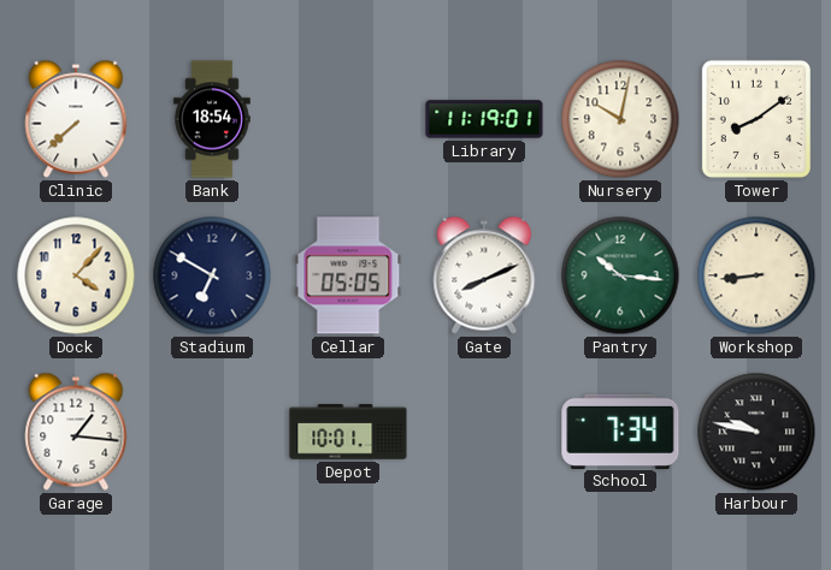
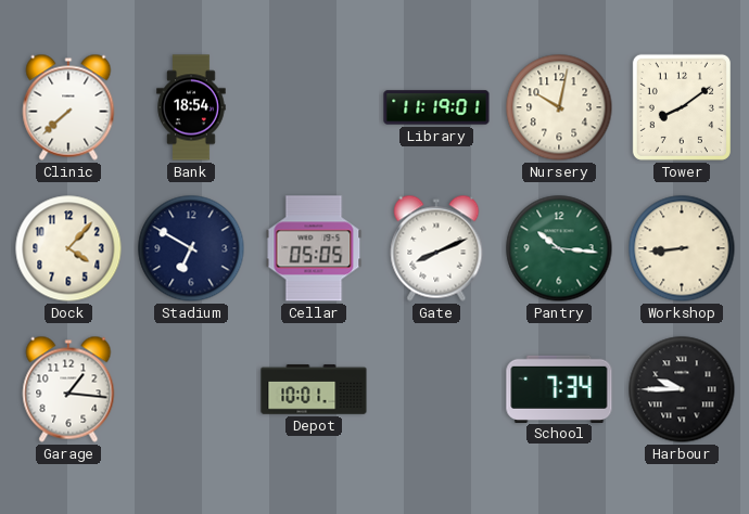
Harbour: 9:47 -> 9:45
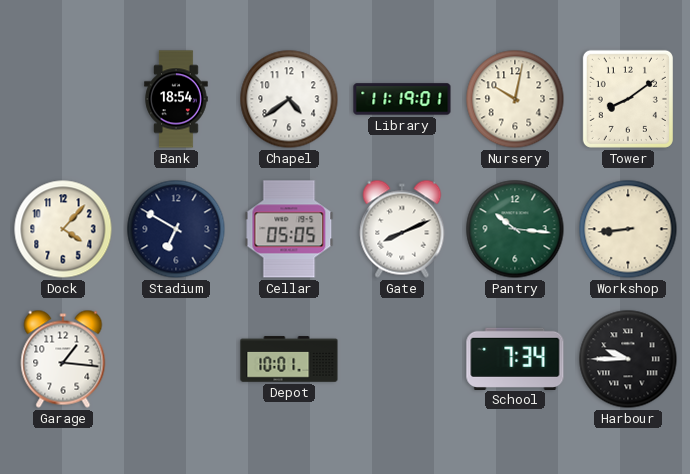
Clinic: 7:38 -> none
Chapel: none -> 4:39
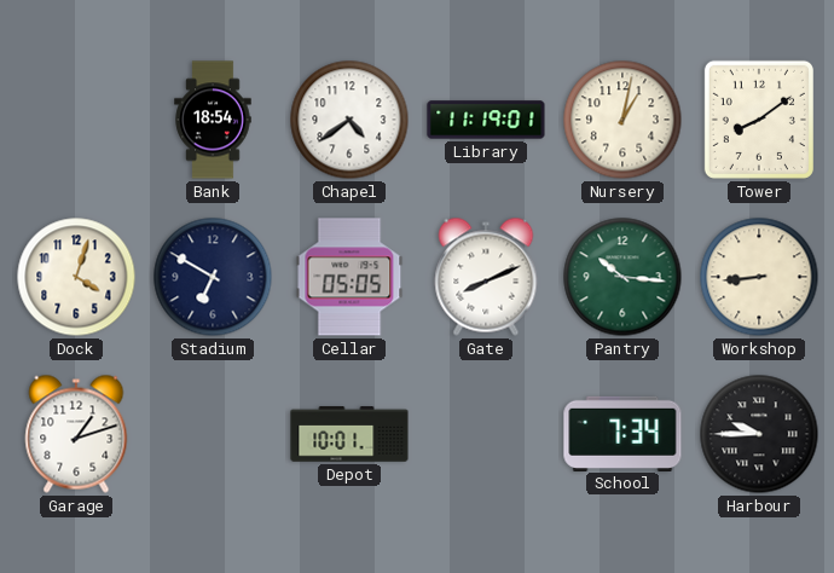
Nursery: 10:02 -> 1:02
Dock: 4:07 -> 4:03
Garage: 1:16 -> 1:12
